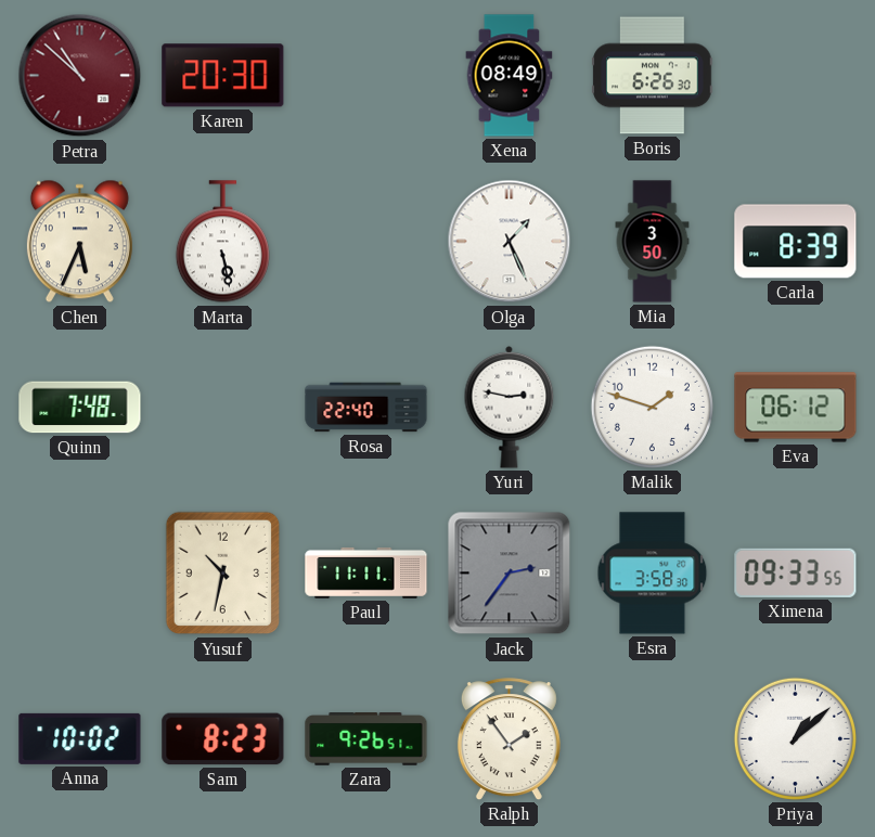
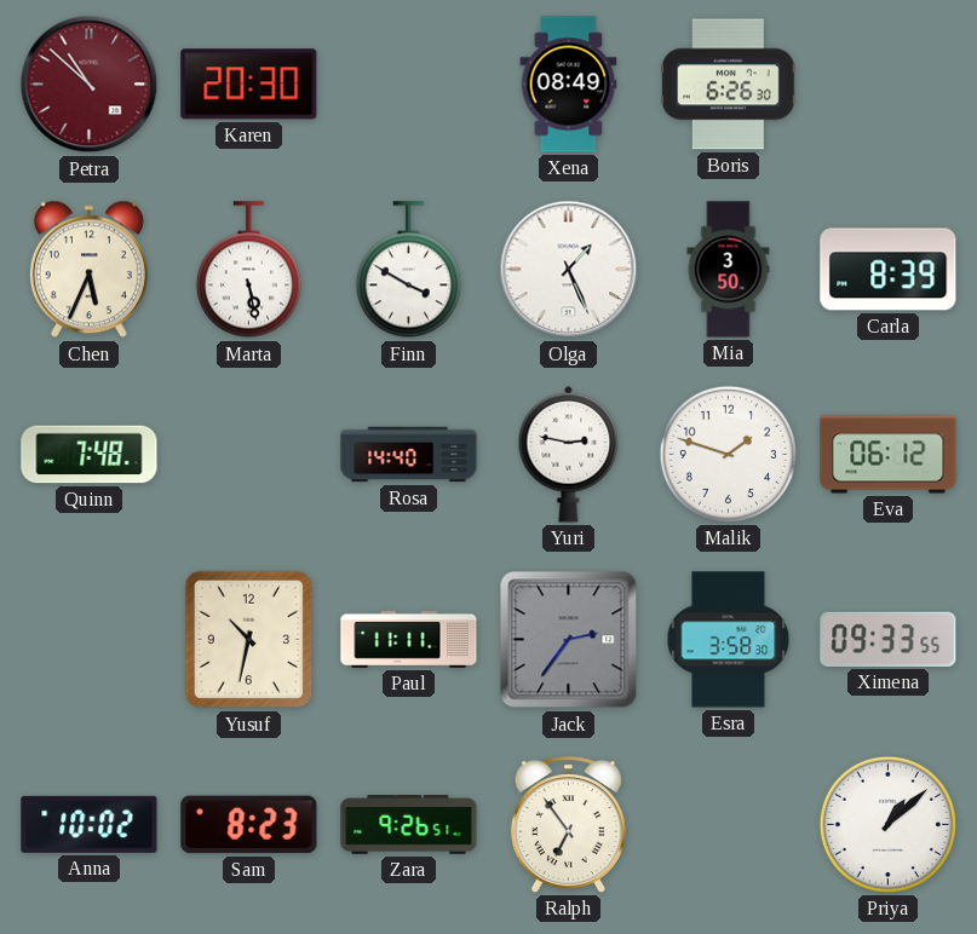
Finn: none -> 3:50
Rosa: 22:40 -> 14:40
Ralph: 1:54 -> 6:54
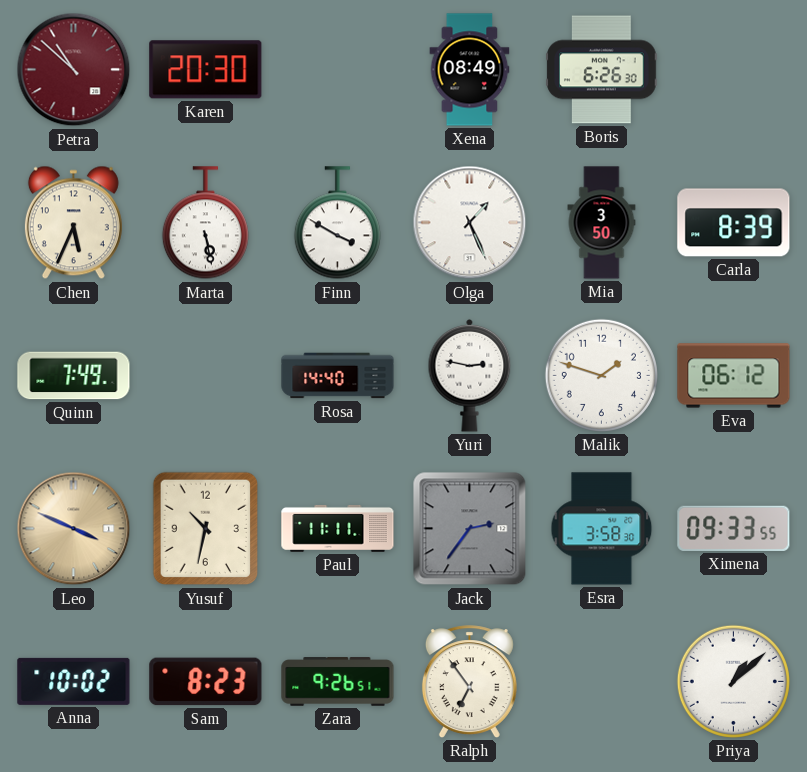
Quinn: 7:48 -> 7:49
Leo: none -> 3:49
